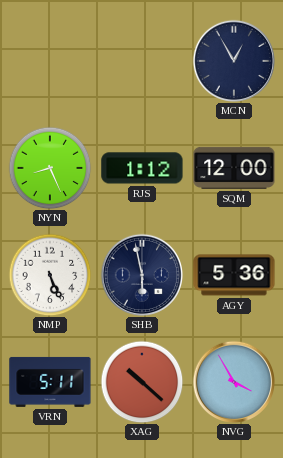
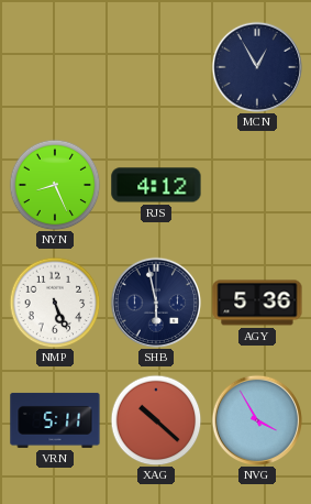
RJS: 1:12 -> 4:12
SQM: 12:00 -> none
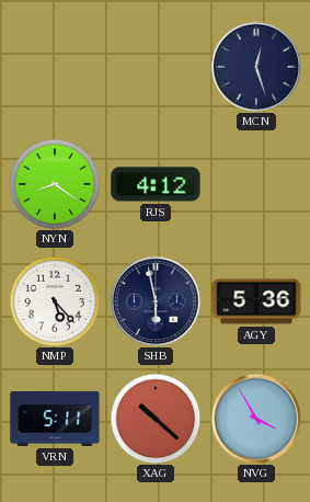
MCN: 12:55 -> 12:27
NYN: 8:26 -> 8:21
NMP: 5:26 -> 5:23
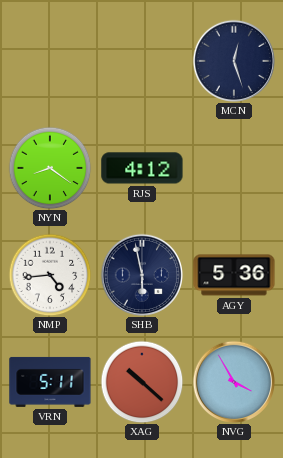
NMP: 5:23 -> 4:44
